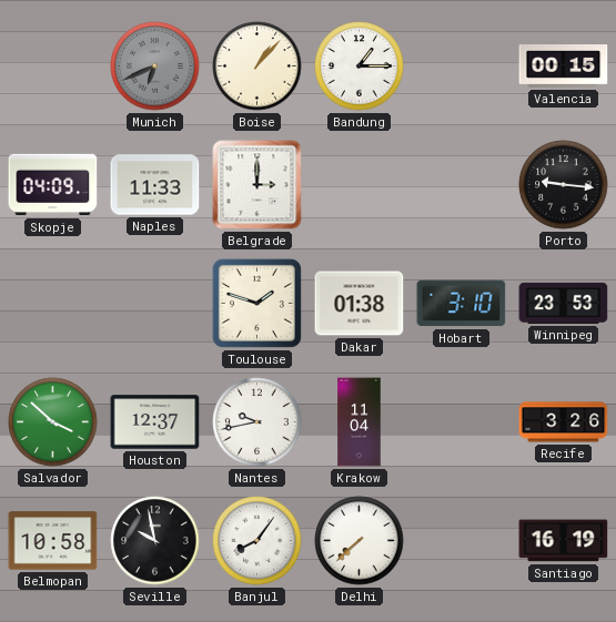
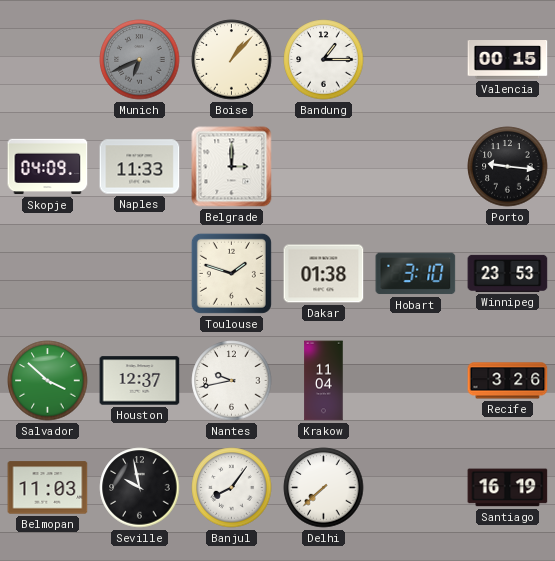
Belmopan: 10:58 -> 11:03
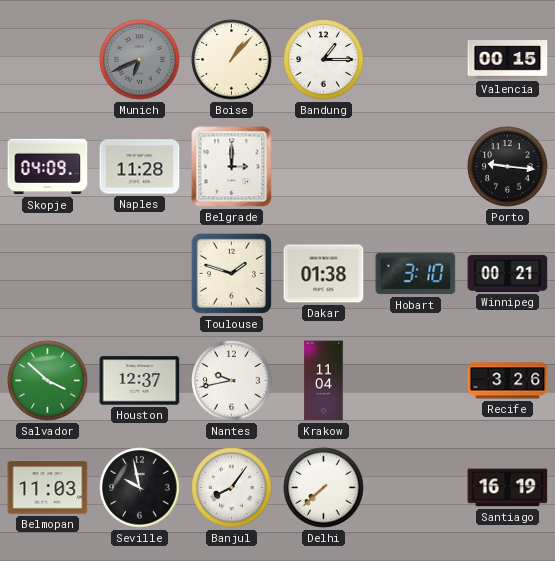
Naples: 11:33 -> 11:28
Winnipeg: 23:53 -> 00:21
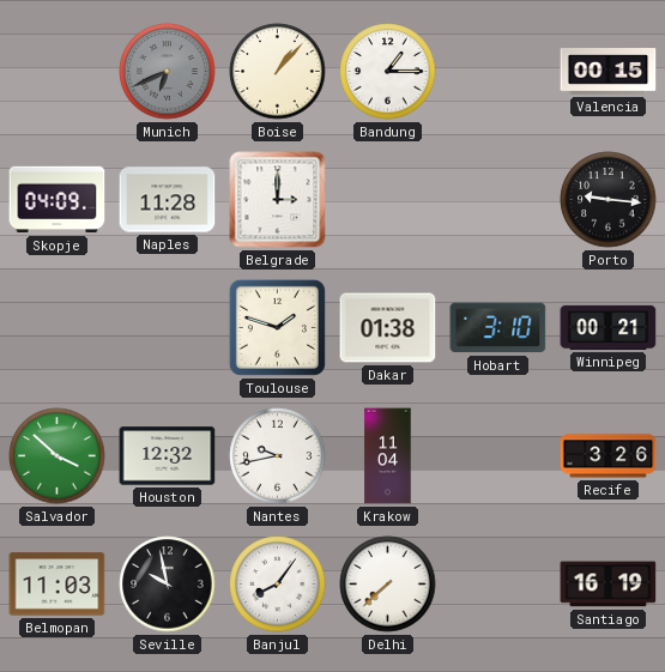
Houston: 12:37 -> 12:32
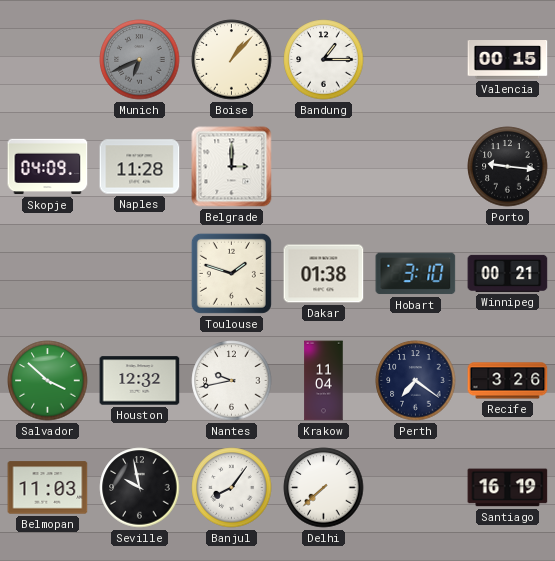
Perth: none -> 7:21
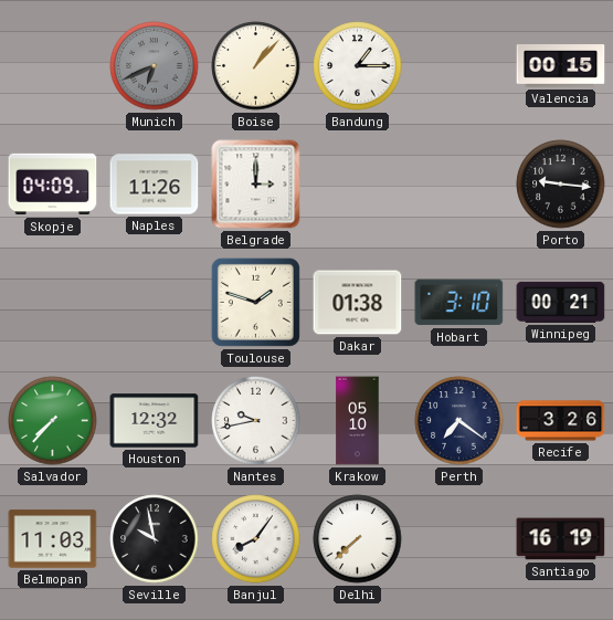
Naples: 11:28 -> 11:26
Salvador: 3:52 -> 7:37
Krakow: 11:04 -> 05:10
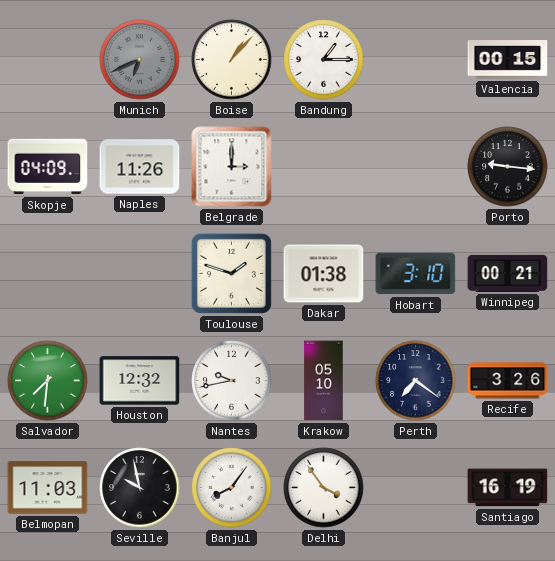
Salvador: 7:37 -> 7:31
Delhi: 7:38 -> 3:54
